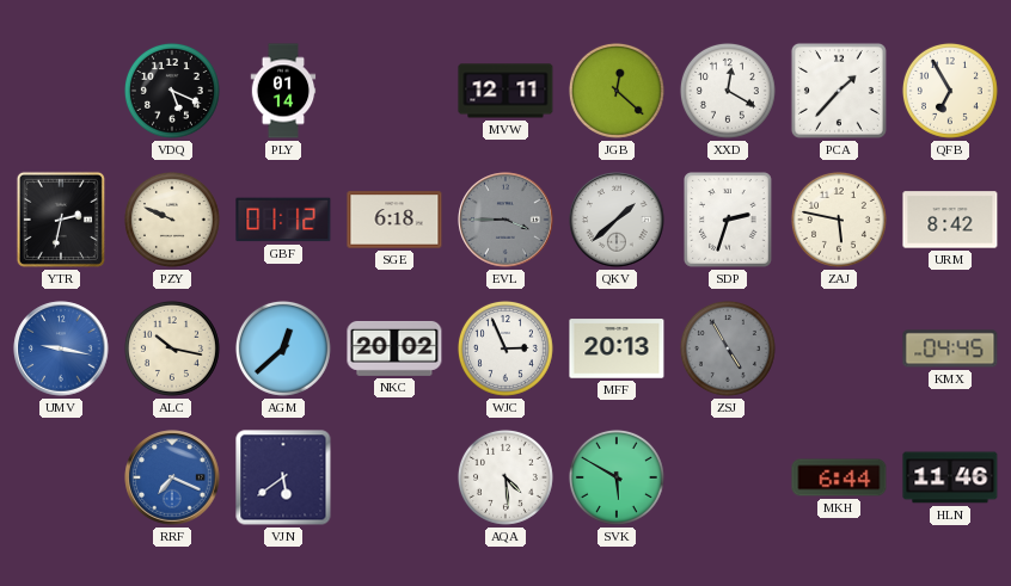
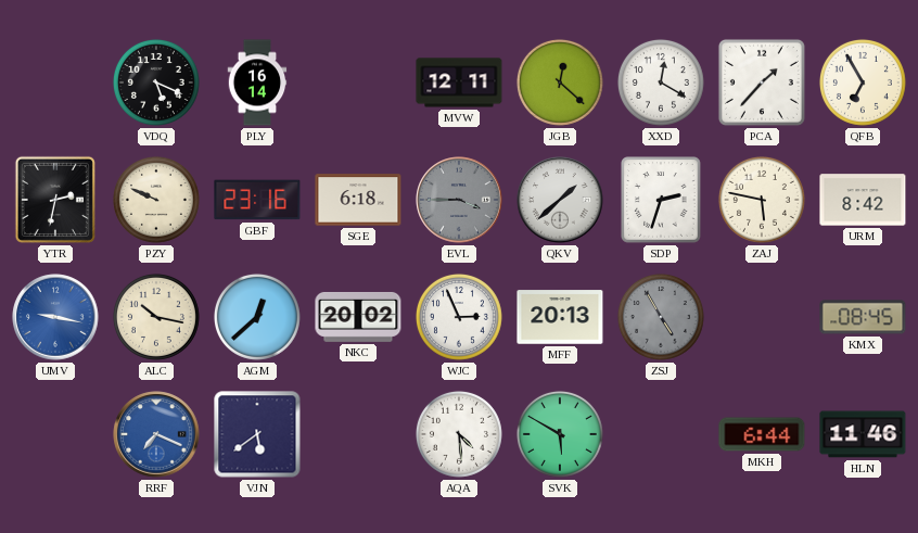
PLY: 01:14 -> 16:14
GBF: 01:12 -> 23:16
KMX: 04:45 -> 08:45
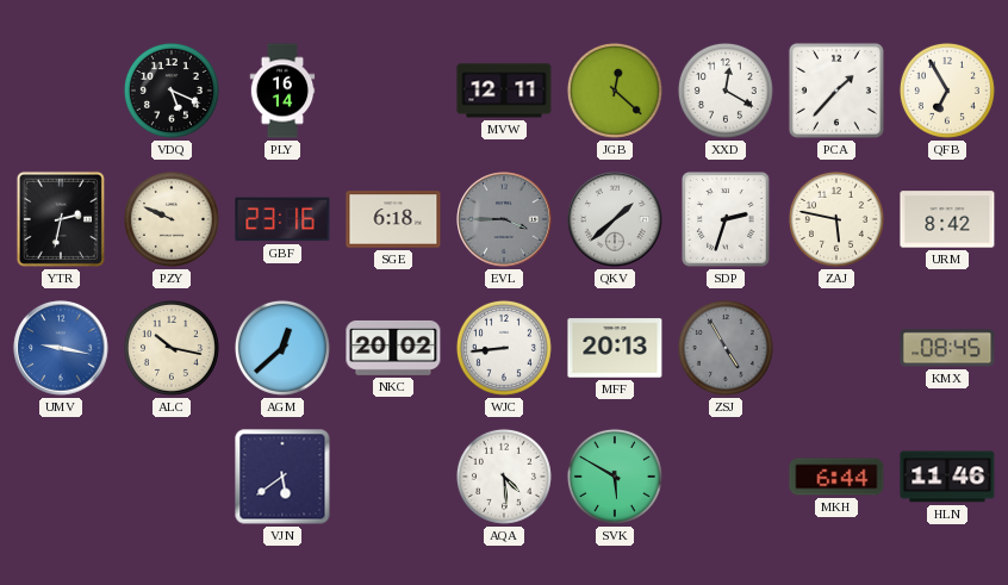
WJC: 2:56 -> 8:44
RRF: 7:19 -> none
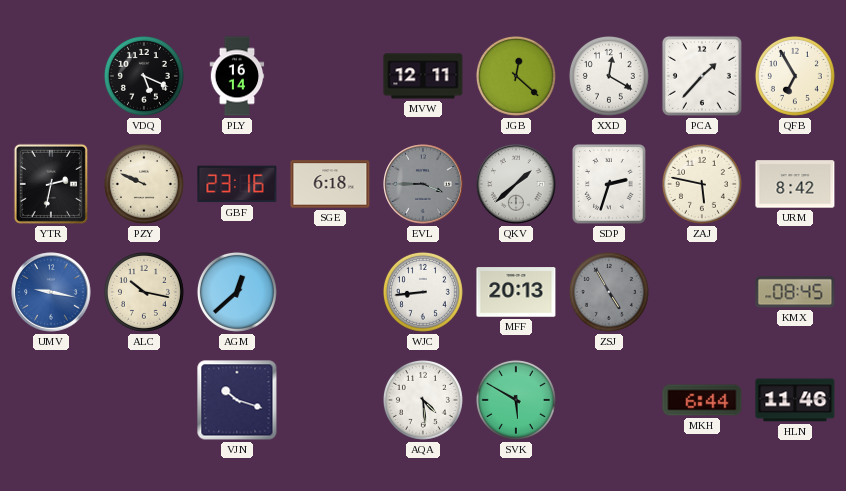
NKC: 20:02 -> none
VJN: 5:39 -> 10:18
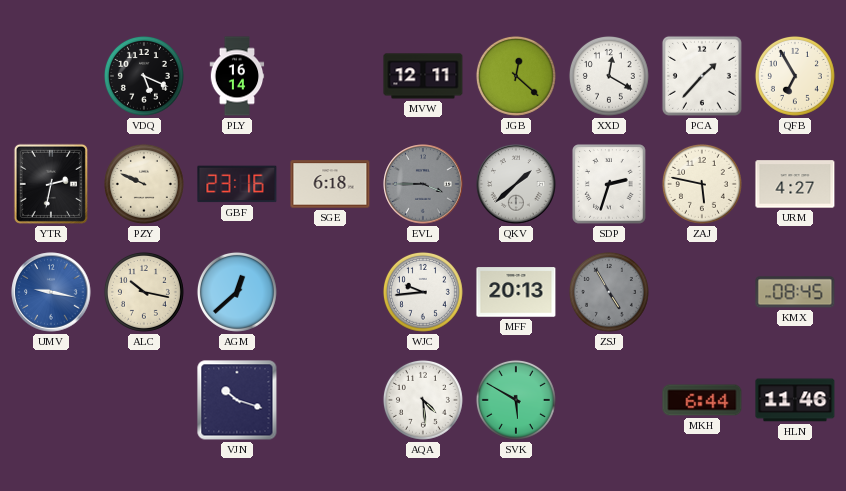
URM: 8:42 -> 4:27
WJC: 8:44 -> 9:44
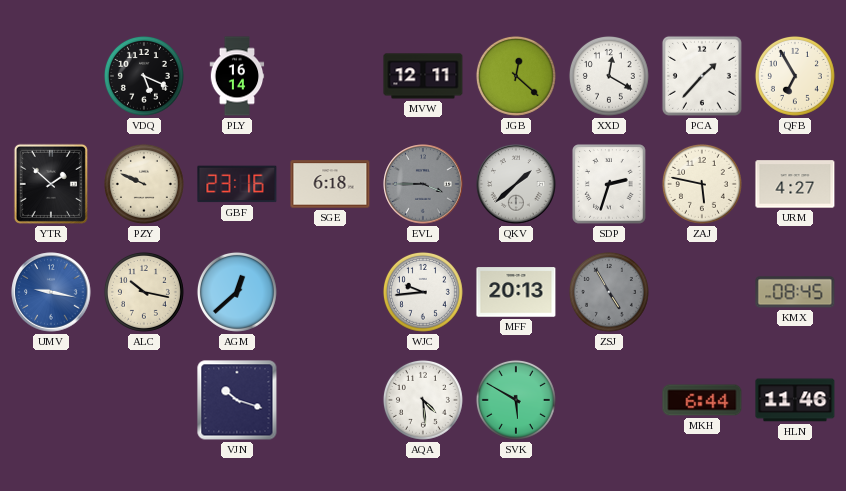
YTR: 2:32 -> 1:52
